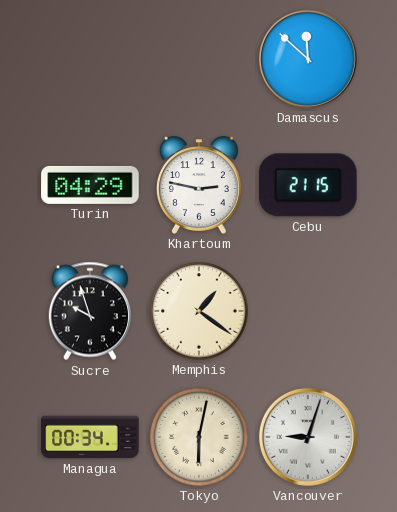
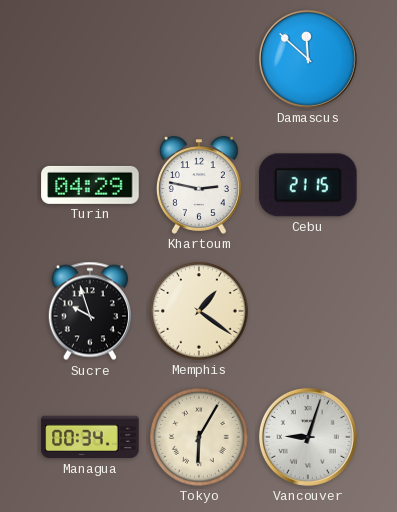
Tokyo: 6:02 -> 6:05
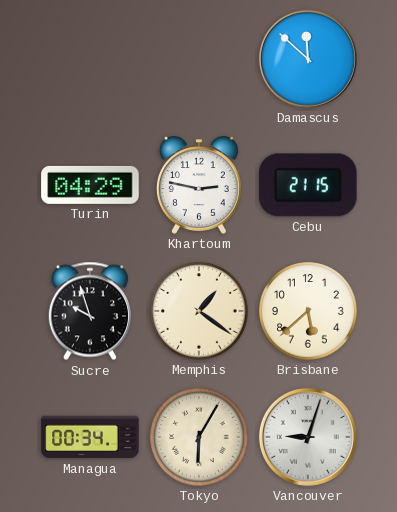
Brisbane: none -> 5:38
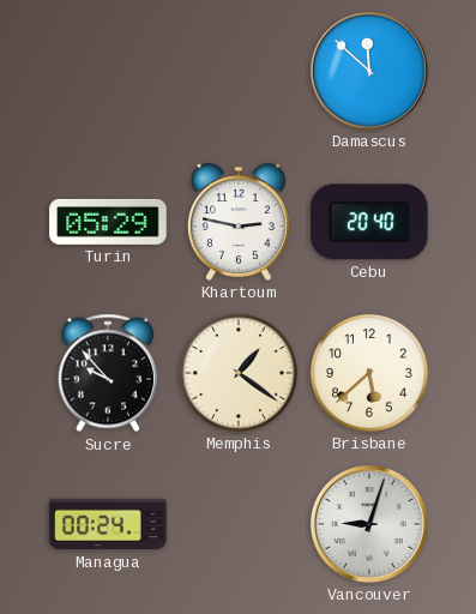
Turin: 04:29 -> 05:29
Cebu: 21:15 -> 20:40
Sucre: 9:57 -> 9:53
Managua: 00:34 -> 00:24
Tokyo: 6:05 -> none
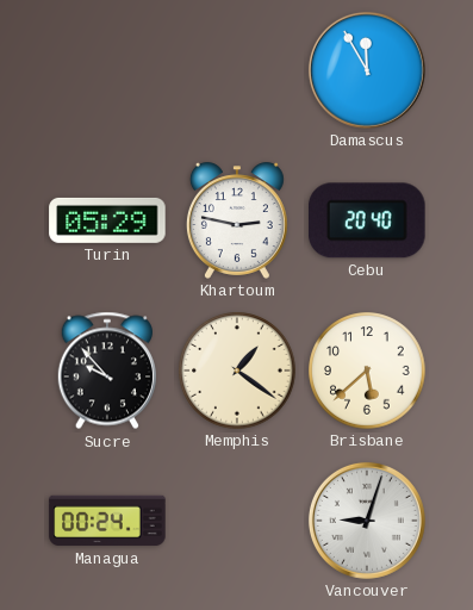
Damascus: 11:52 -> 11:55
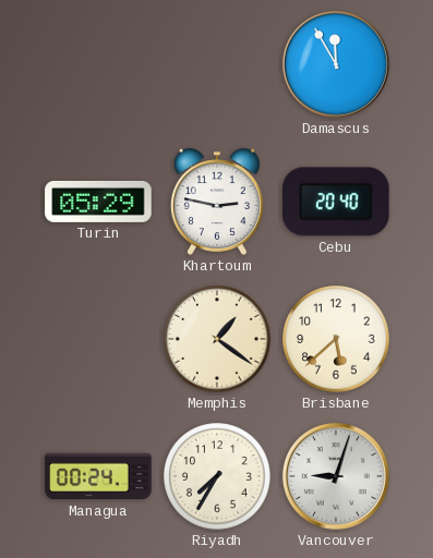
Sucre: 9:53 -> none
Riyadh: none -> 7:35
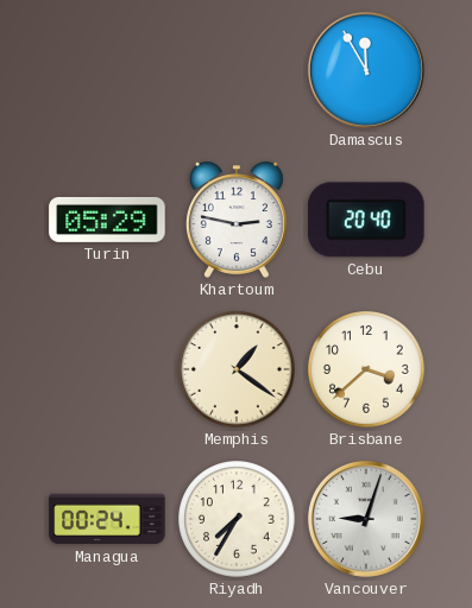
Brisbane: 5:38 -> 3:38
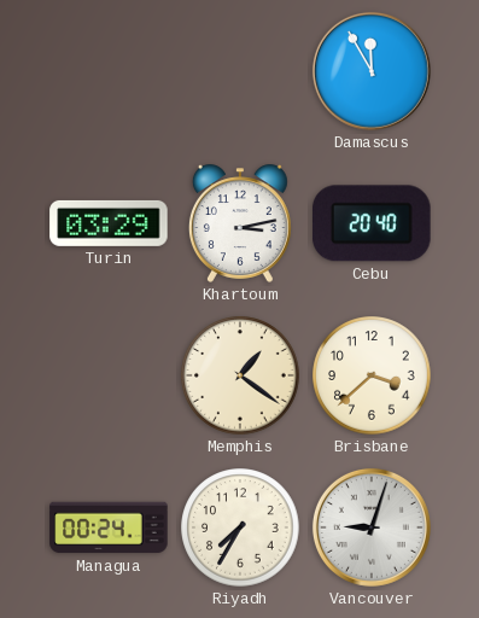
Turin: 05:29 -> 03:29
Khartoum: 2:47 -> 3:13
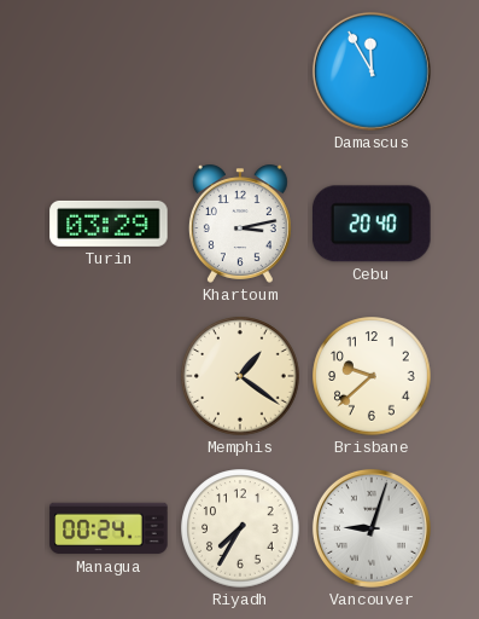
Brisbane: 3:38 -> 9:38
